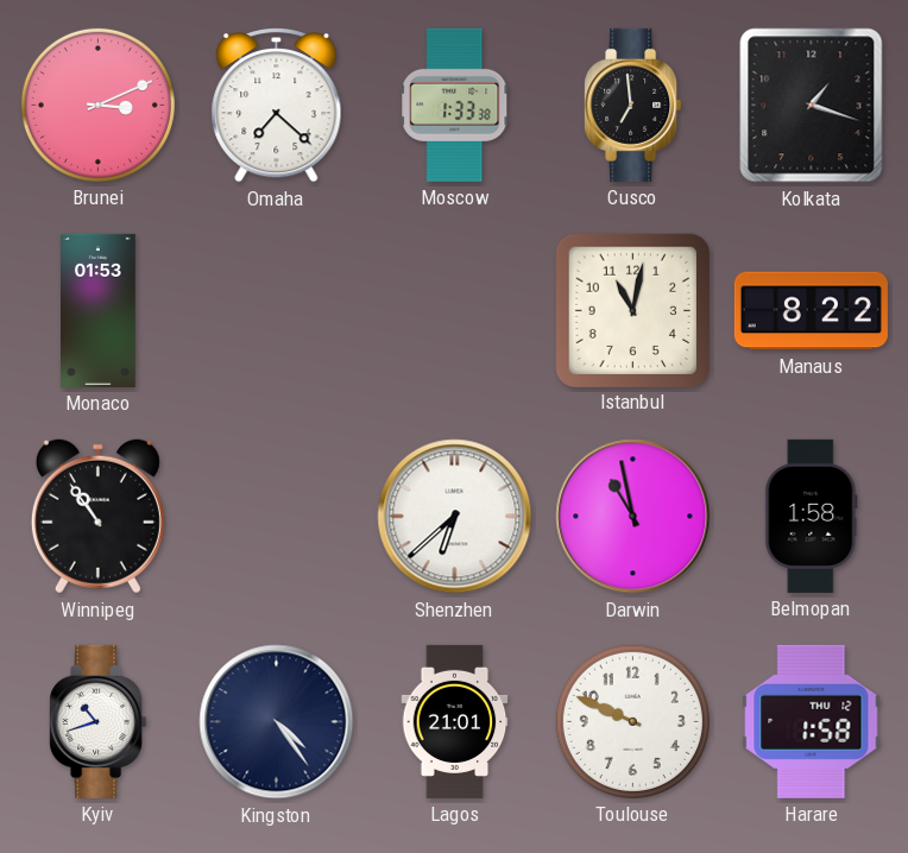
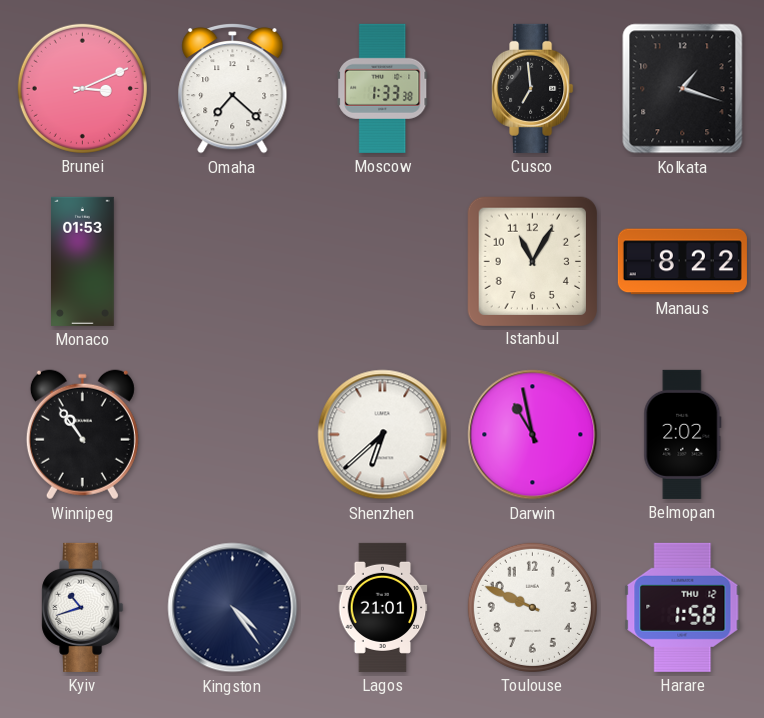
Istanbul: 11:02 -> 11:05
Belmopan: 1:58 -> 2:02
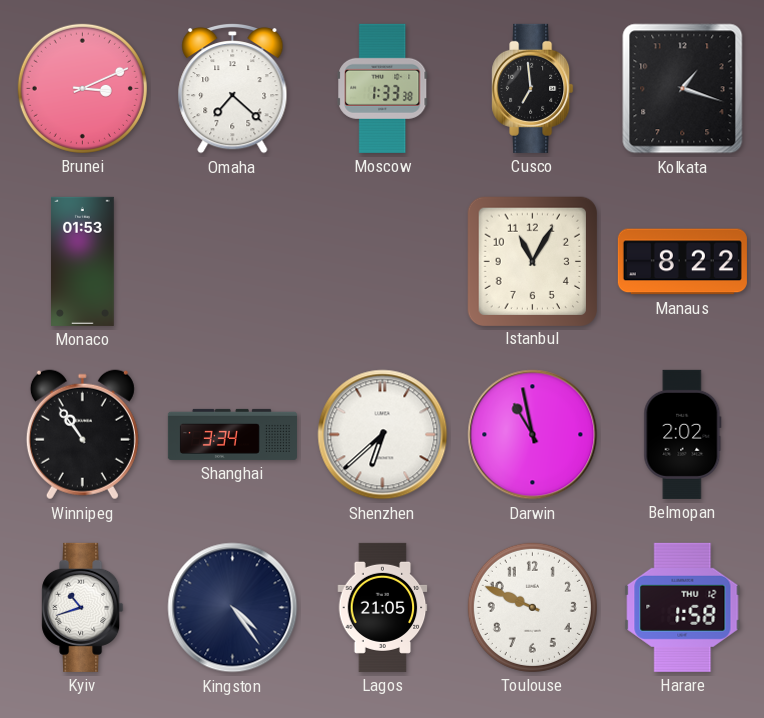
Shanghai: none -> 3:34
Lagos: 21:01 -> 21:05
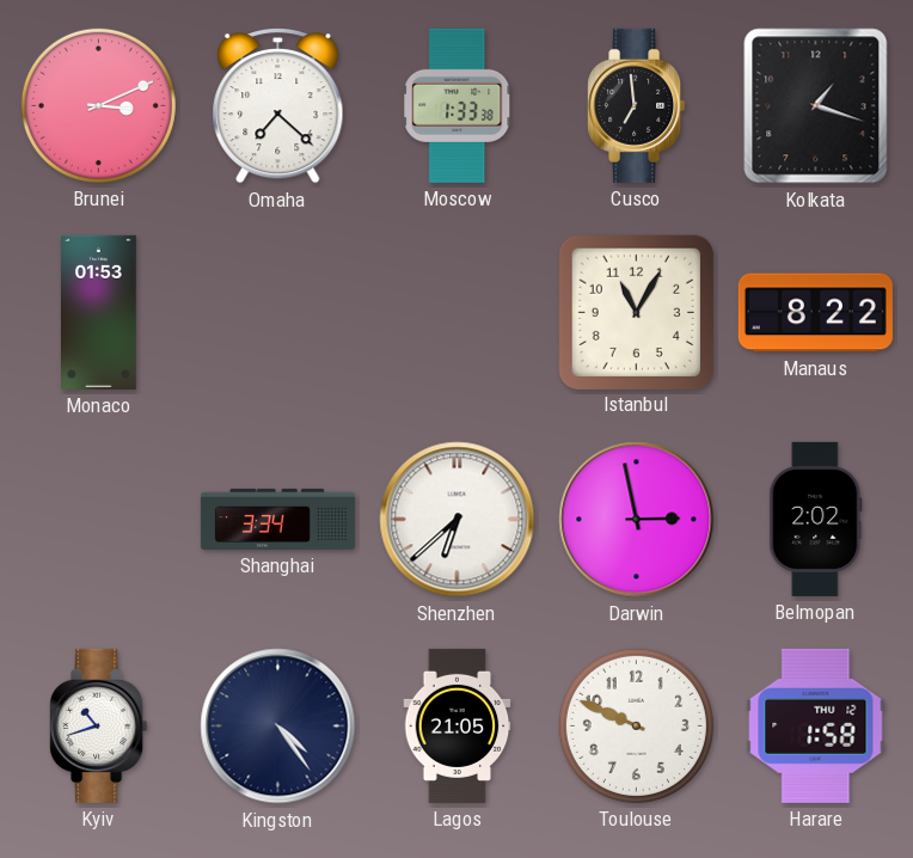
Winnipeg: 10:54 -> none
Darwin: 10:58 -> 2:58
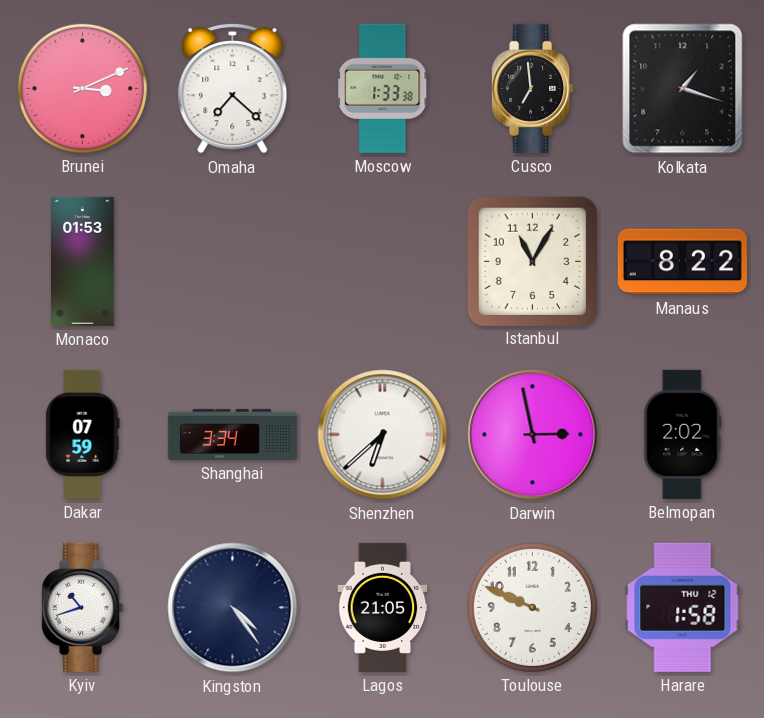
Dakar: none -> 07:59
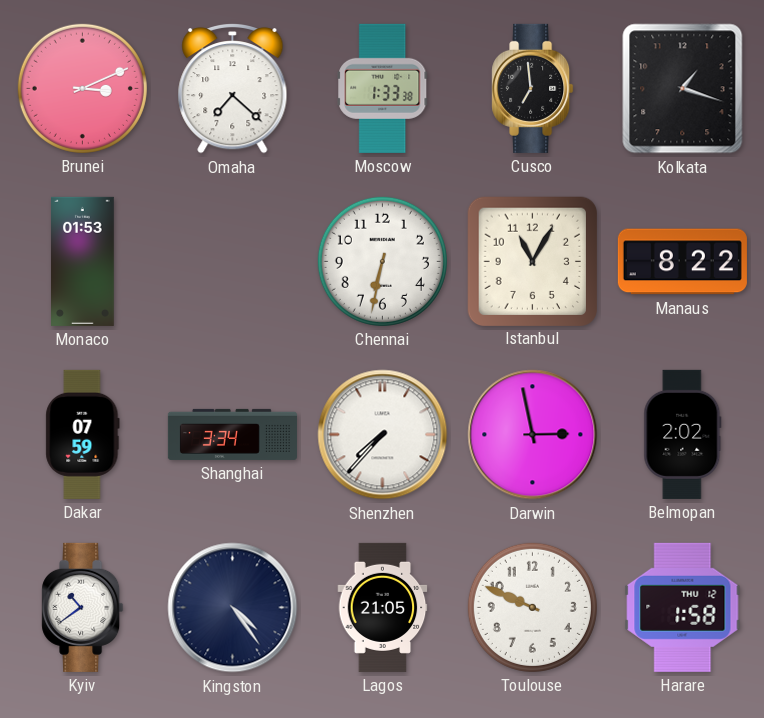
Chennai: none -> 6:32
Shenzhen: 6:38 -> 7:37
Kyiv: 10:42 -> 10:39
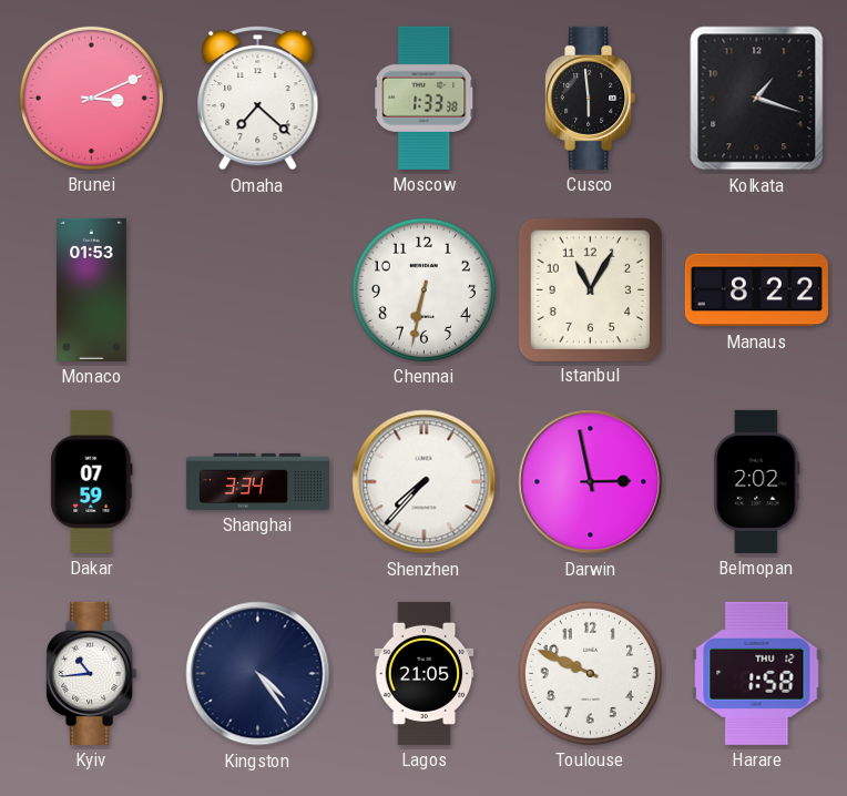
Cusco: 6:59 -> 5:59
Kyiv: 10:39 -> 10:44
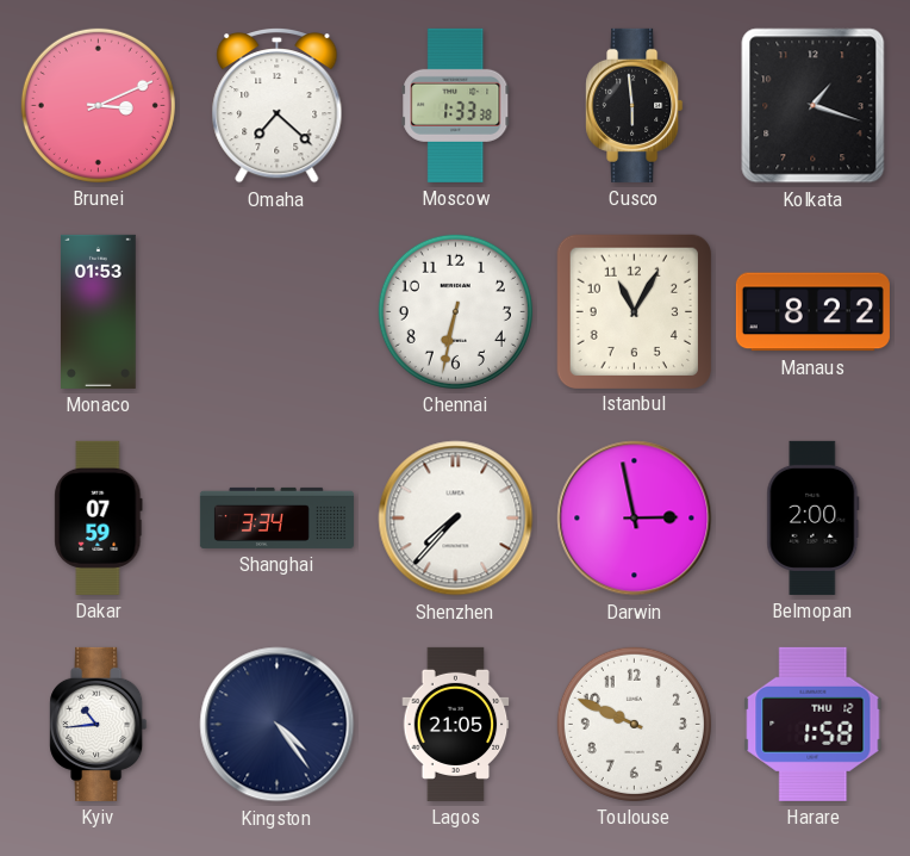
Belmopan: 2:02 -> 2:00
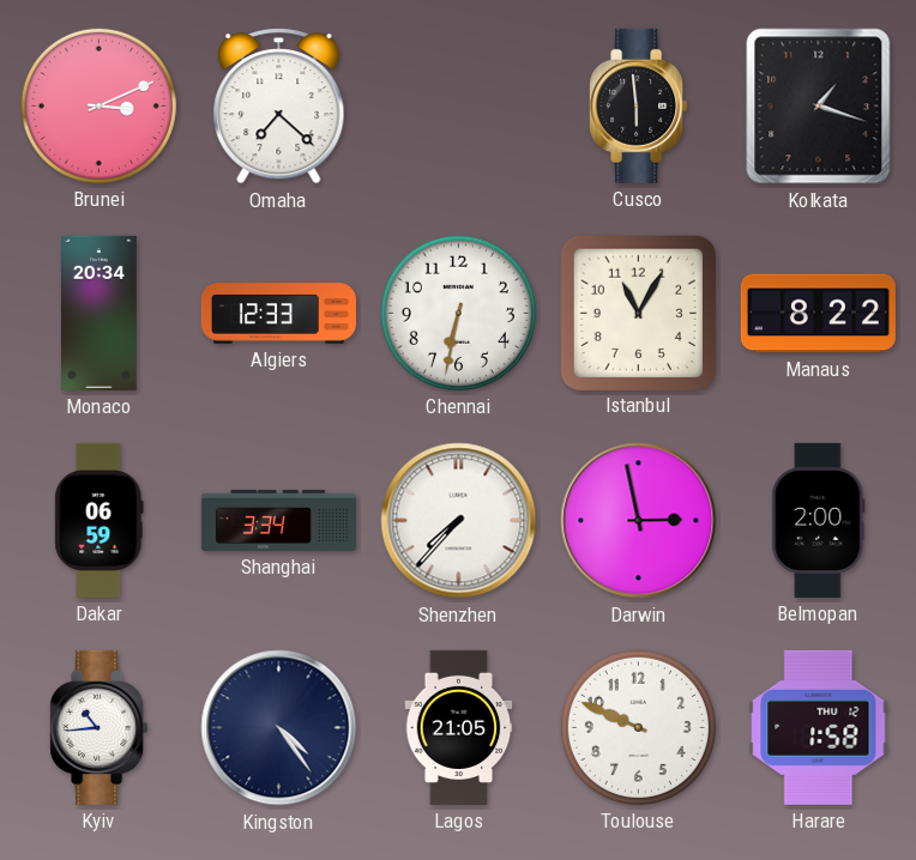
Moscow: 1:33 -> none
Monaco: 01:53 -> 20:34
Algiers: none -> 12:33
Dakar: 07:59 -> 06:59
